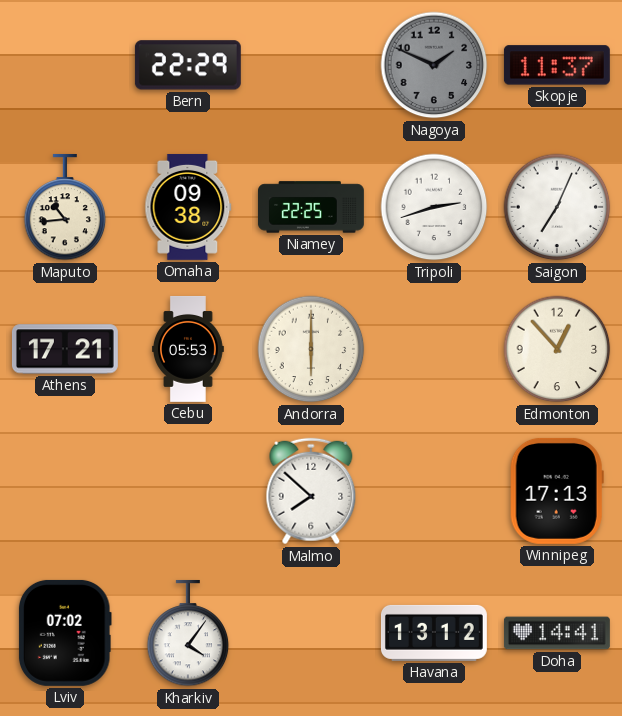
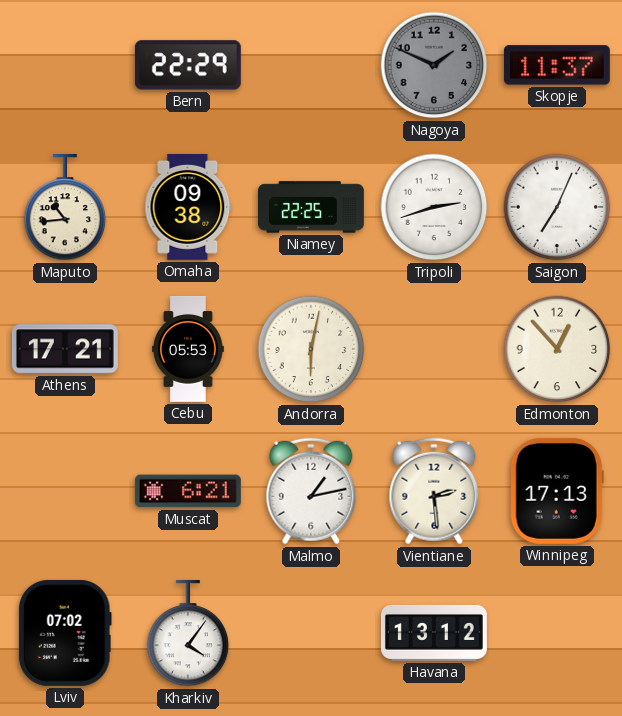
Andorra: 6:00 -> 6:02
Muscat: none -> 6:21
Malmo: 7:52 -> 1:13
Vientiane: none -> 2:29
Doha: 14:41 -> none
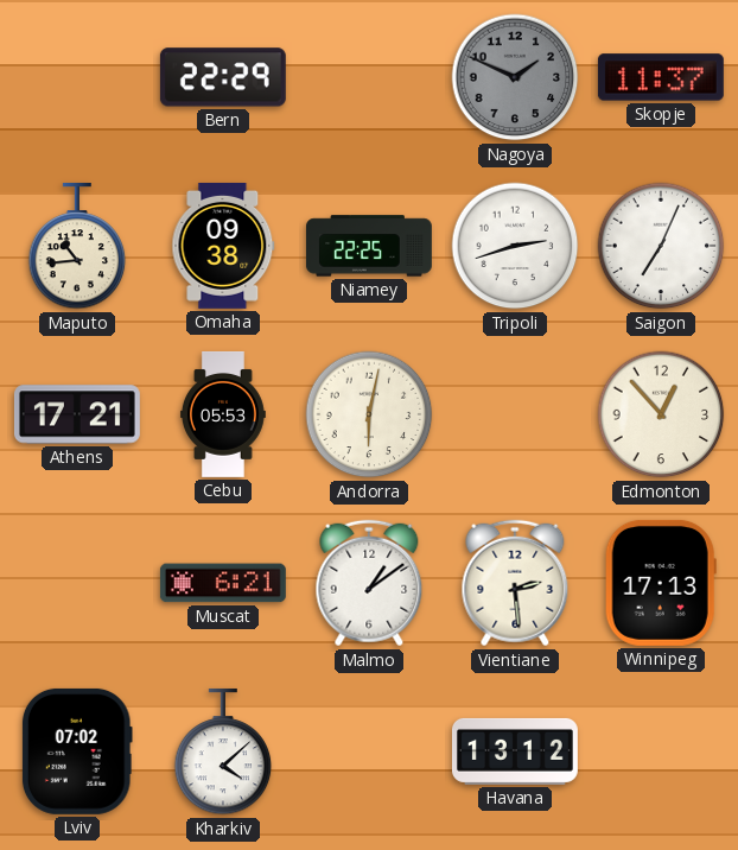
Malmo: 1:13 -> 1:09
Kharkiv: 4:06 -> 4:08
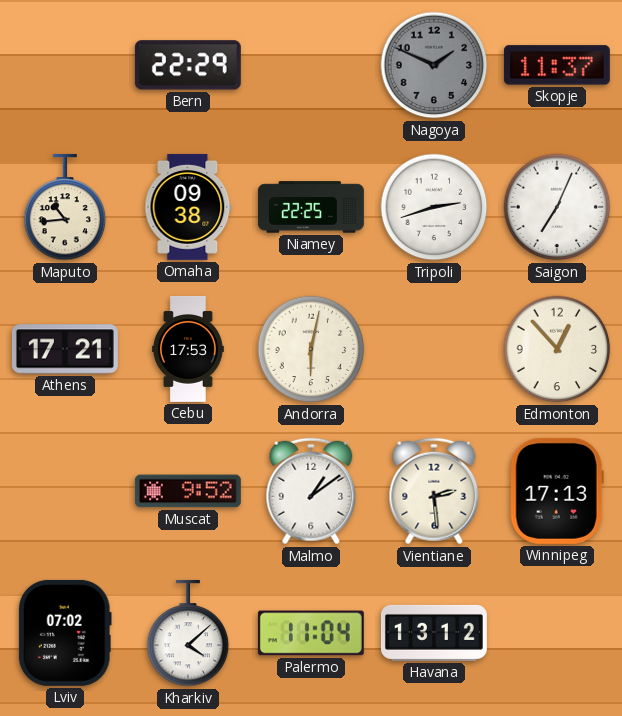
Cebu: 05:53 -> 17:53
Muscat: 6:21 -> 9:52
Palermo: none -> 11:04
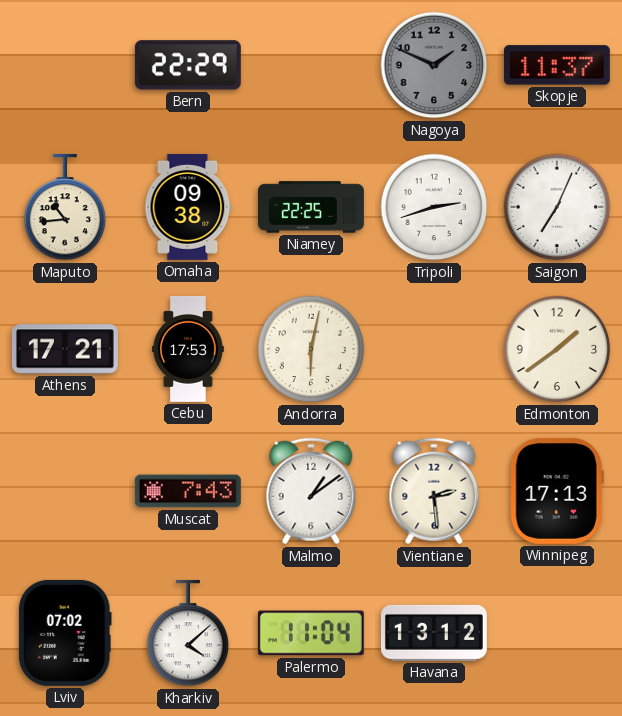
Edmonton: 12:53 -> 1:39
Muscat: 9:52 -> 7:43
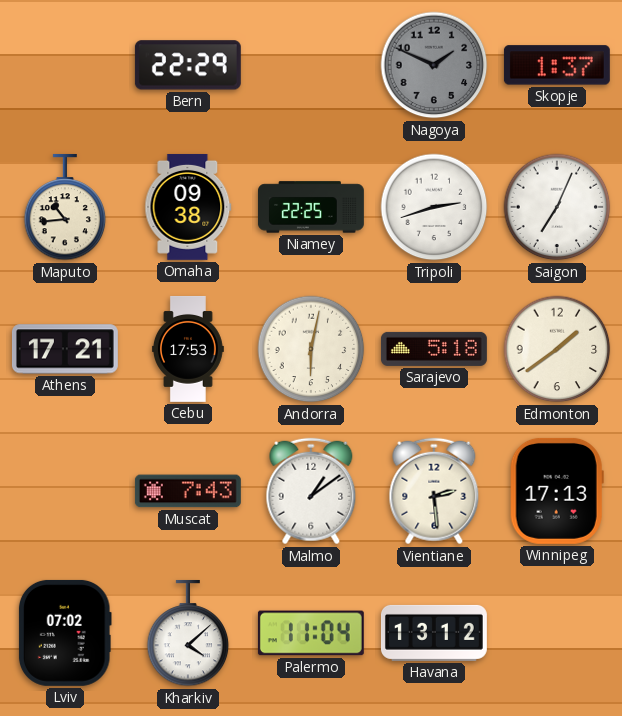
Skopje: 11:37 -> 1:37
Sarajevo: none -> 5:18
